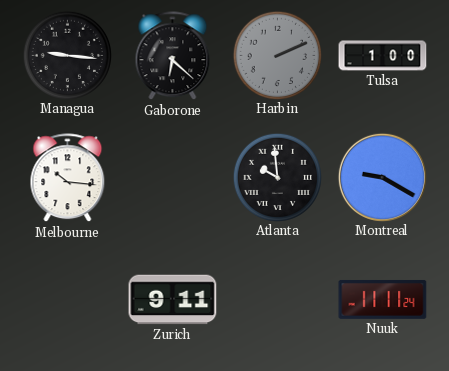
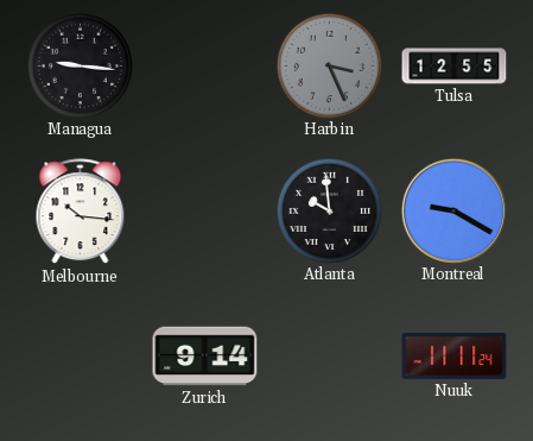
Gaborone: 6:22 -> none
Harbin: 2:11 -> 3:26
Tulsa: 1:00 -> 12:55
Zurich: 9:11 -> 9:14
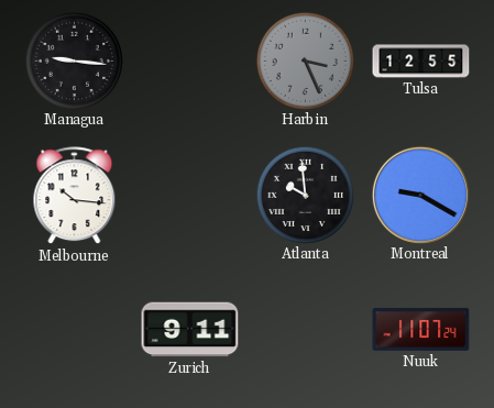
Zurich: 9:14 -> 9:11
Nuuk: 11:11 -> 11:07
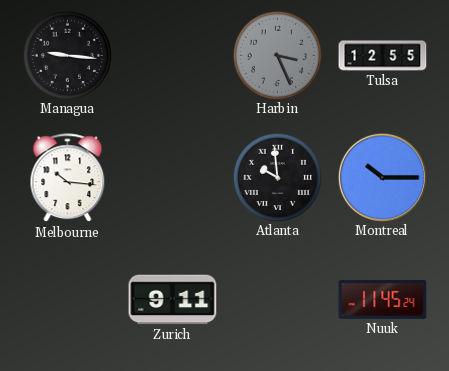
Montreal: 9:20 -> 10:15
Nuuk: 11:07 -> 11:45
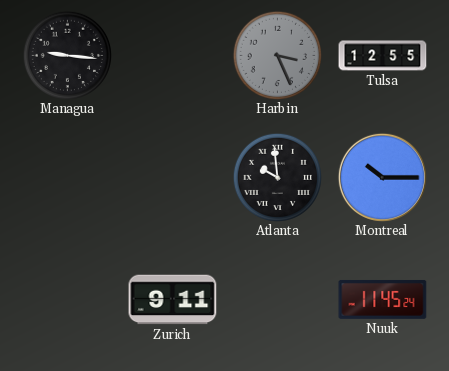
Melbourne: 10:16 -> none
